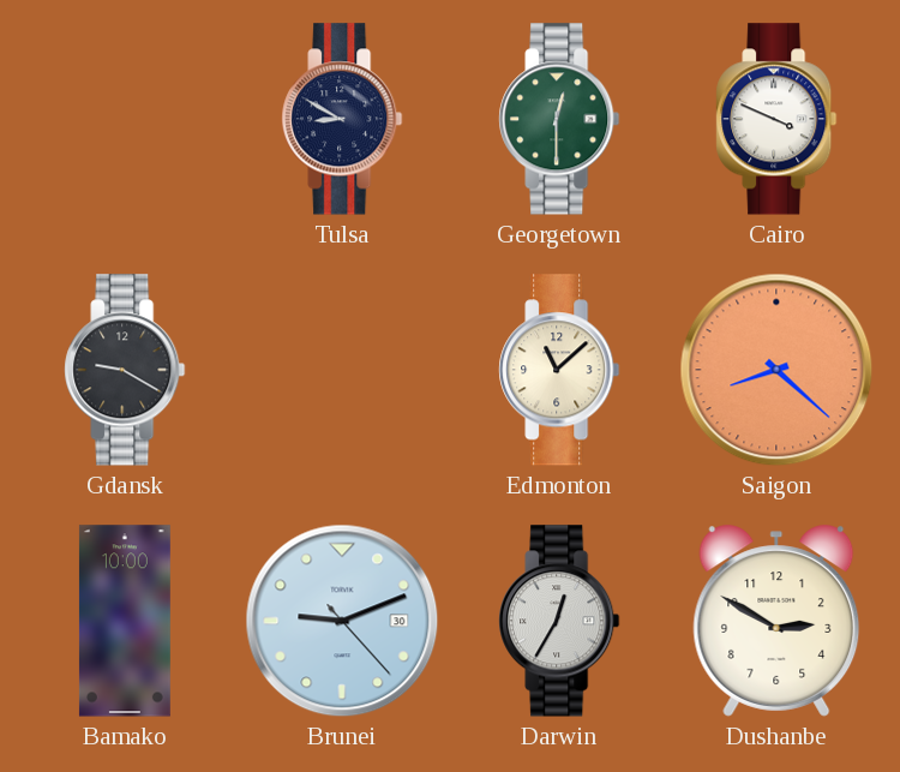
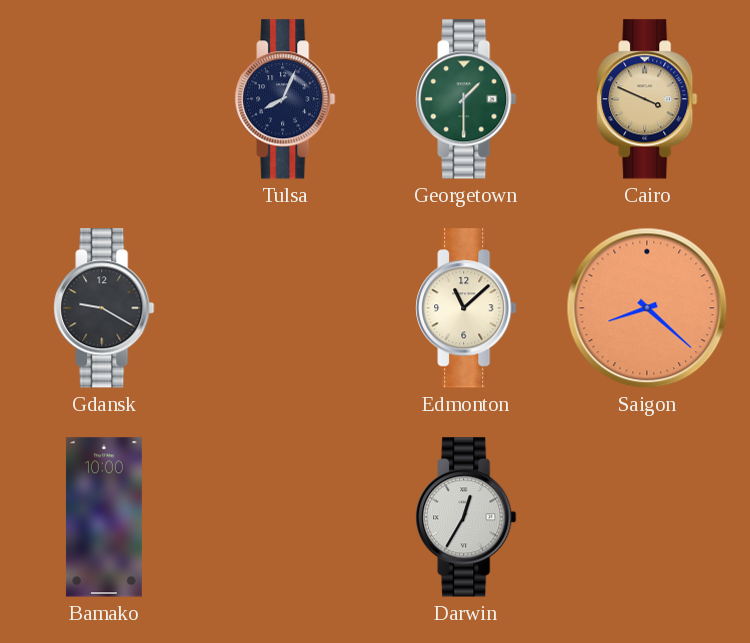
Tulsa: 8:50 -> 8:04
Georgetown: 12:30 -> 1:30
Cairo dial: white -> champagne
Brunei: 9:11 -> none
Dushanbe: 2:50 -> none
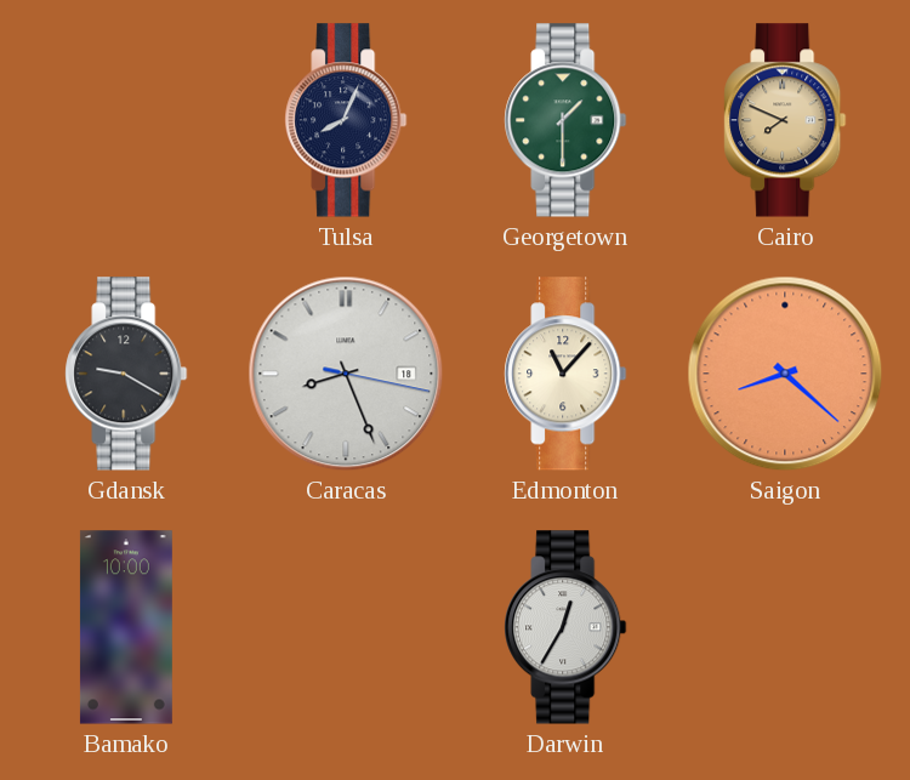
Cairo: 3:49 -> 7:49
Caracas: none -> 8:26
Edmonton: 11:08 -> 11:07
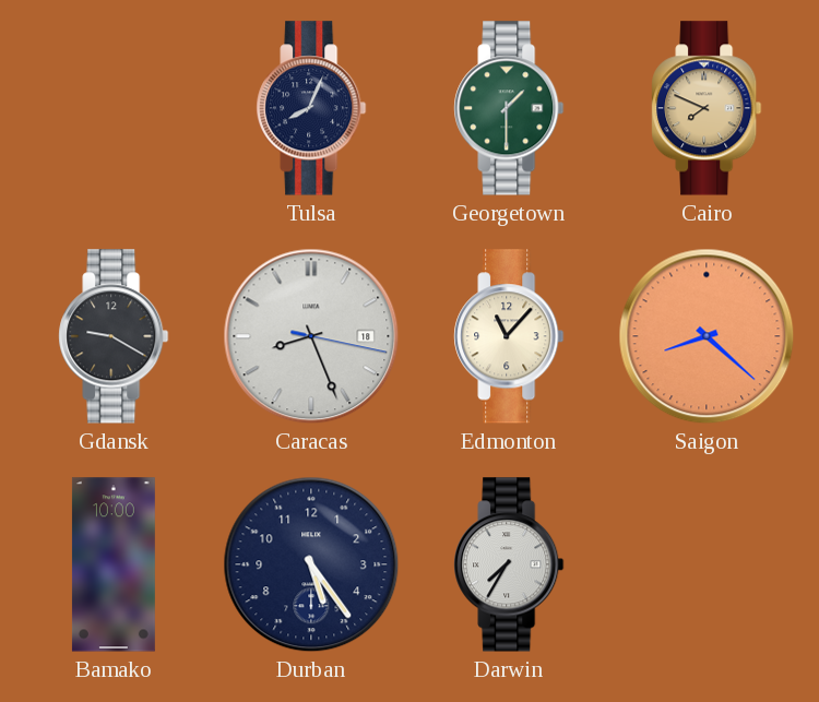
Durban: none -> 5:24
Darwin: 12:35 -> 7:35
